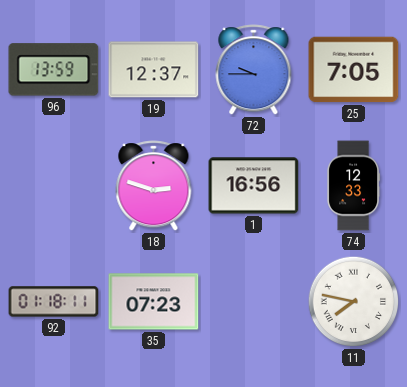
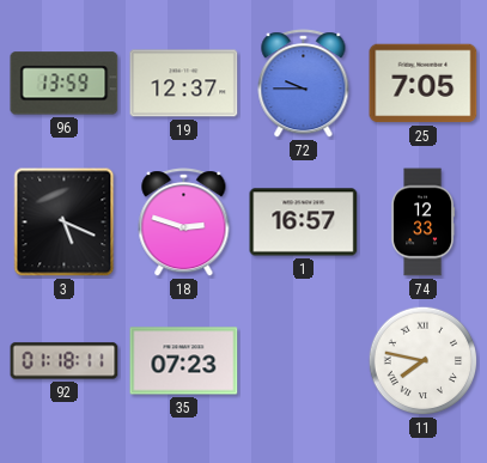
3: none -> 5:19
1: 16:56 -> 16:57
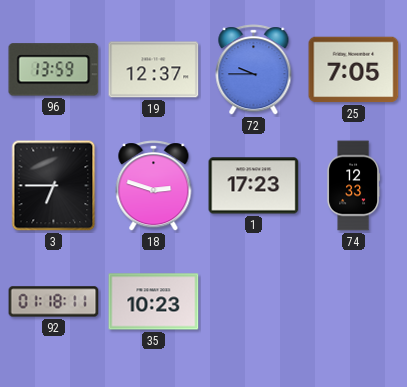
3: 5:19 -> 6:45
1: 16:57 -> 17:23
35: 07:23 -> 10:23
11: 7:47 -> none
